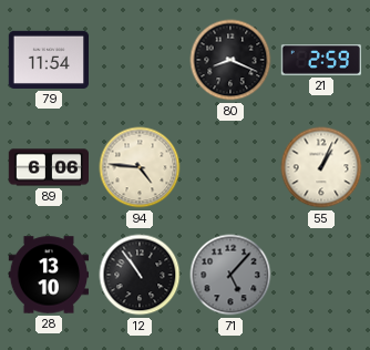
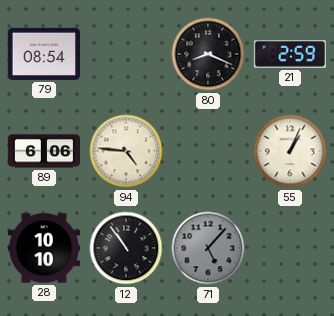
79: 11:54 -> 08:54
28: 13:10 -> 10:10
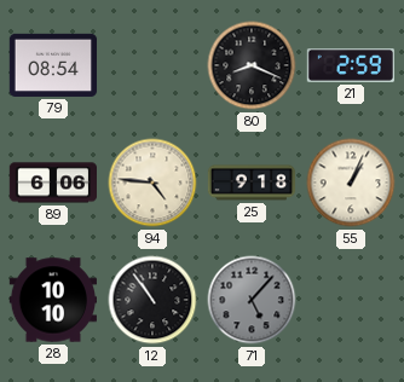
25: none -> 9:18
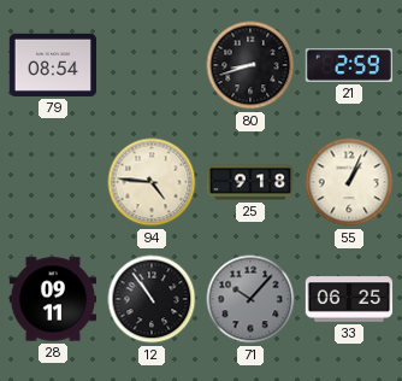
80: 8:19 -> 8:42
89: 6:06 -> none
28: 10:10 -> 09:11
71: 5:07 -> 10:07
33: none -> 06:25
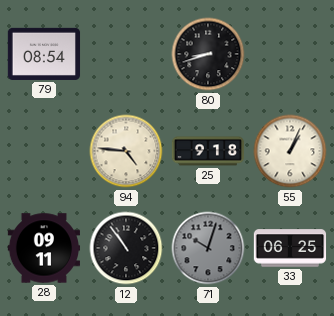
21: 2:59 -> none
71: 10:07 -> 10:03
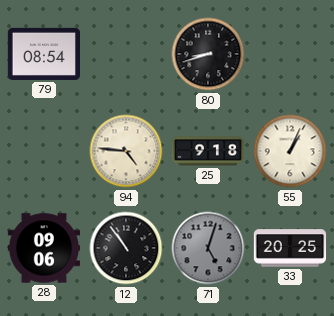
28: 09:11 -> 09:06
71: 10:03 -> 5:03
33: 06:25 -> 20:25
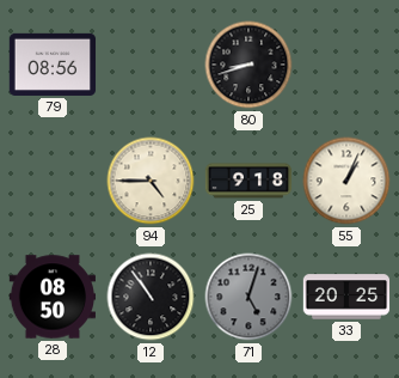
79: 08:54 -> 08:56
94: 4:46 -> 4:45
28: 09:06 -> 08:50
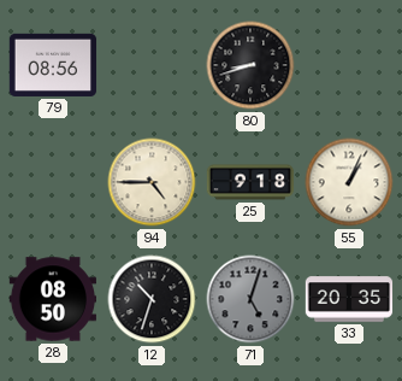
12: 10:54 -> 10:33
33: 20:25 -> 20:35
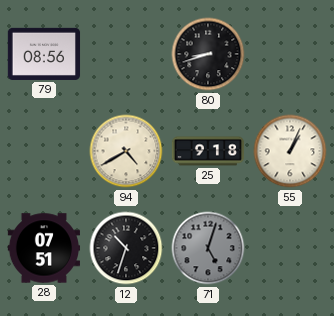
94: 4:45 -> 4:40
28: 08:50 -> 07:51
33: 20:35 -> none
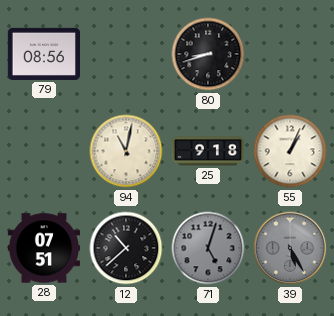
94: 4:40 -> 11:02
12: 10:33 -> 10:38
39: none -> 5:25
